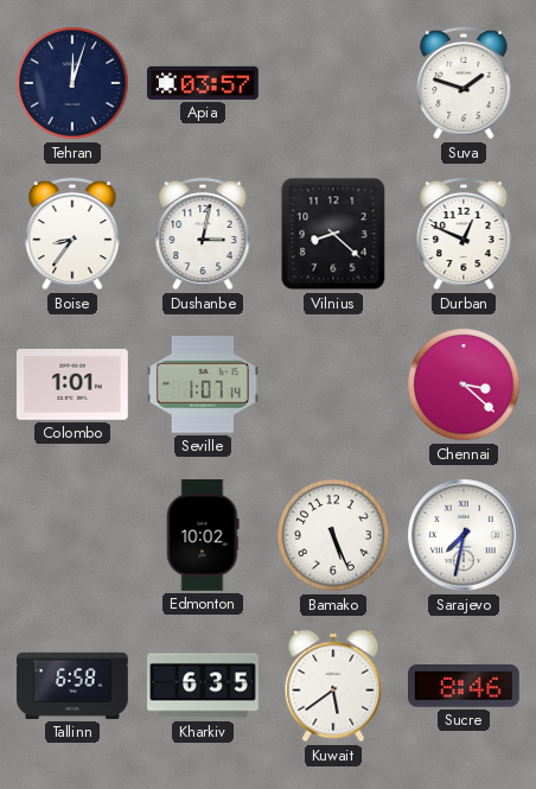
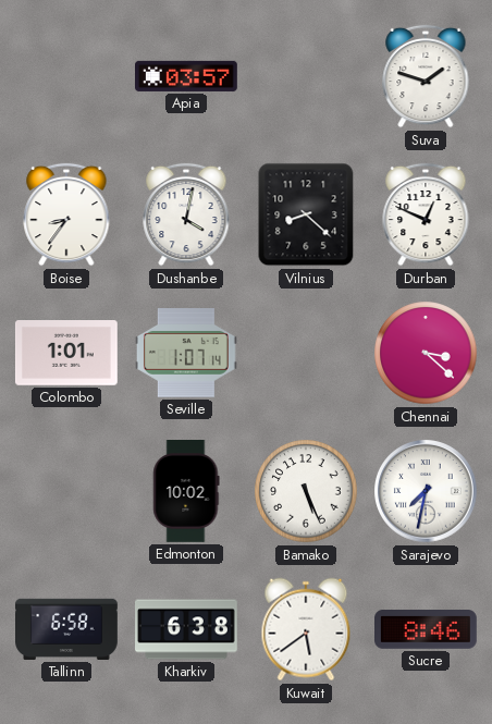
Tehran: 12:03 -> none
Dushanbe: 3:02 -> 4:02
Kharkiv: 6:35 -> 6:38
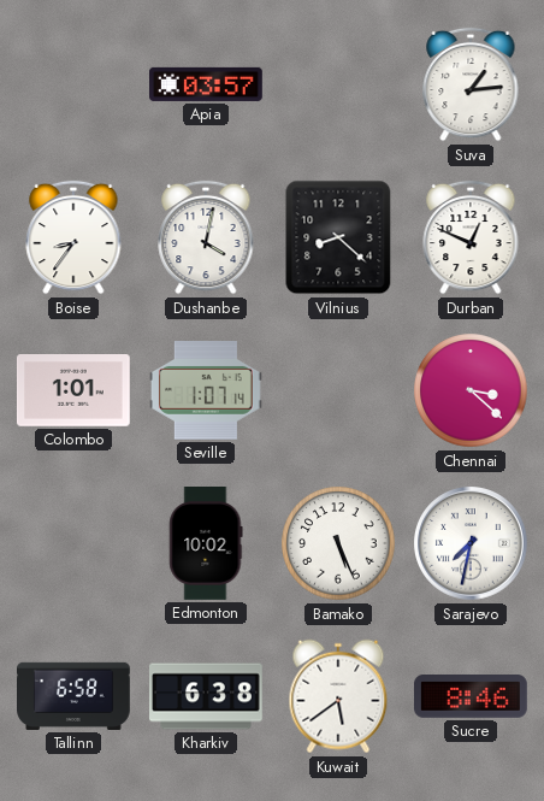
Suva: 1:48 -> 1:14
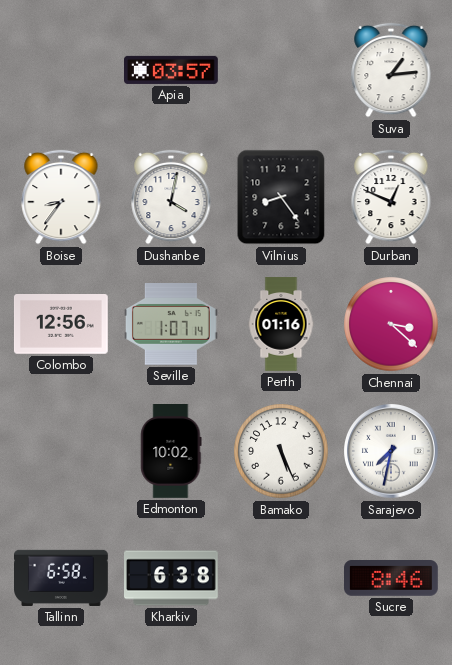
Vilnius: 8:22 -> 8:24
Colombo: 1:01 -> 12:56
Perth: none -> 01:16
Kuwait: 5:39 -> none
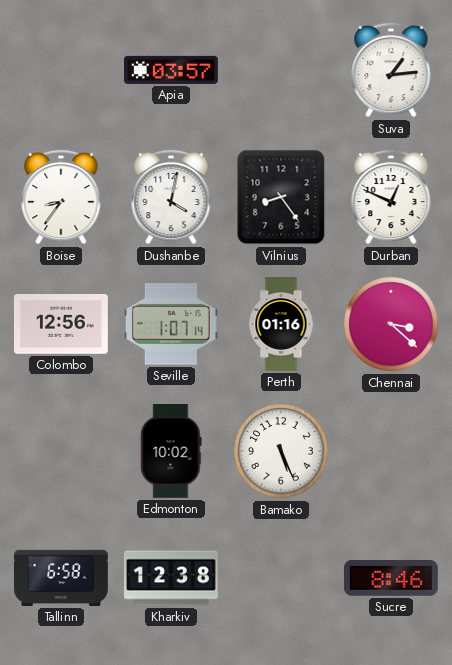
Sarajevo: 7:32 -> none
Kharkiv: 6:38 -> 12:38
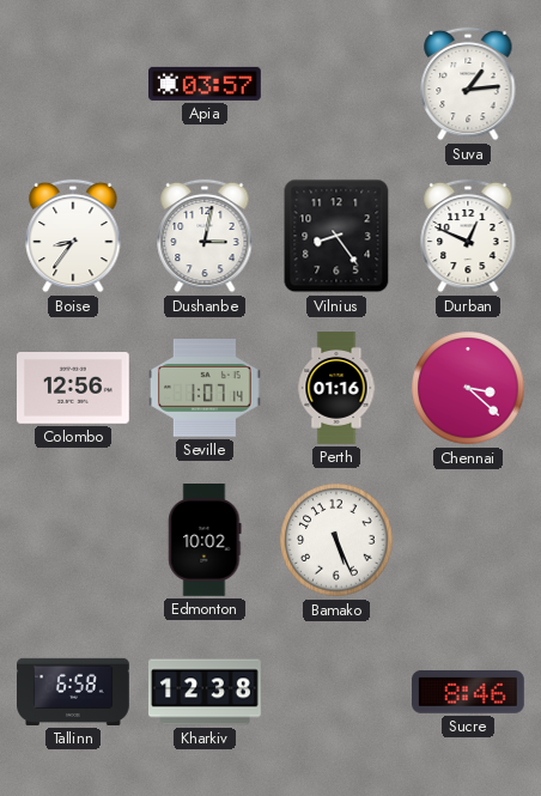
Dushanbe: 4:02 -> 3:02
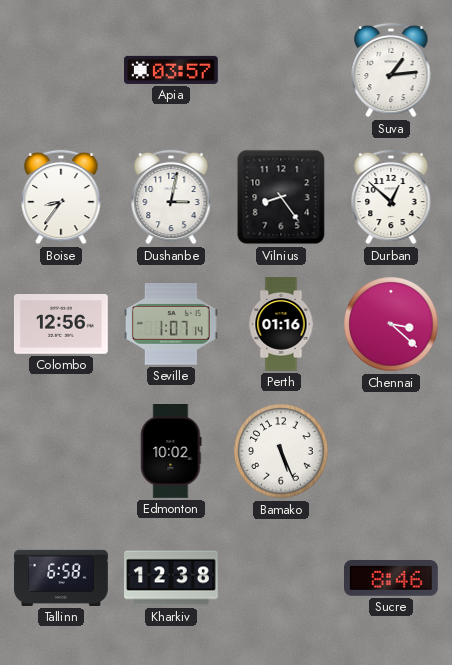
Durban: 12:49 -> 12:52
